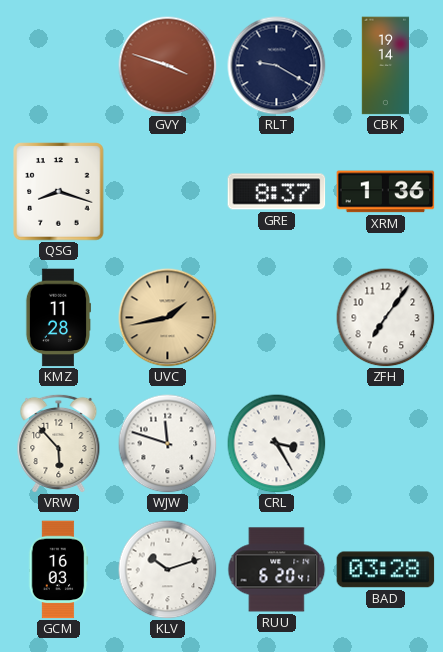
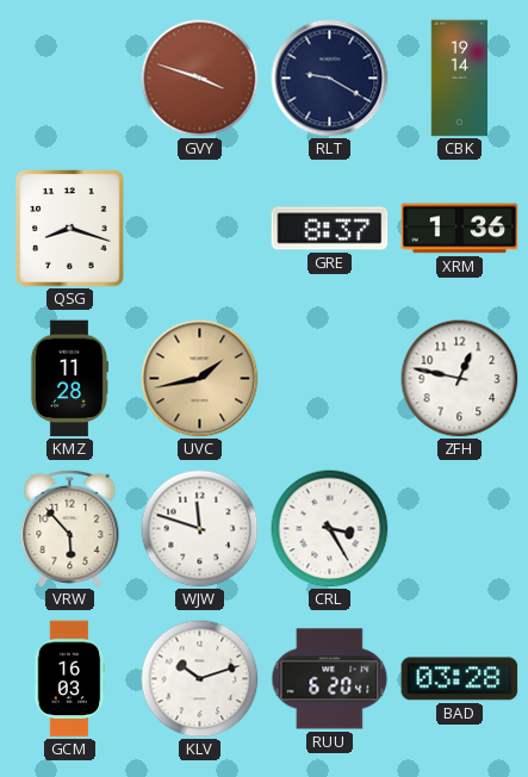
ZFH: 7:06 -> 12:47
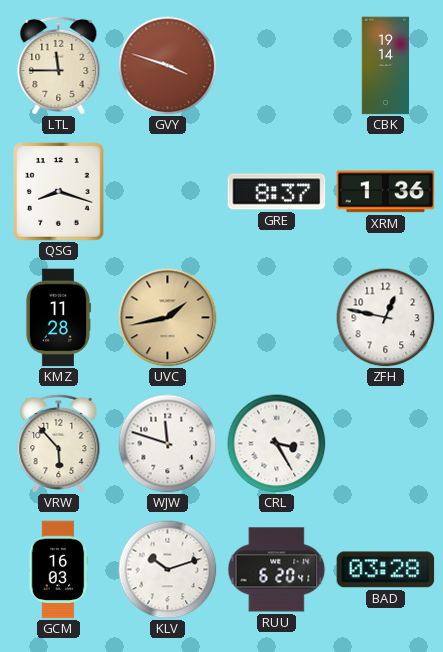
LTL: none -> 11:45
RLT: 9:20 -> none
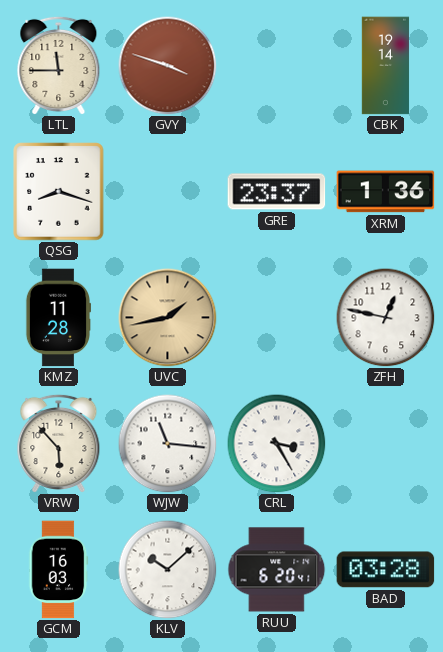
GRE: 8:37 -> 23:37
WJW: 11:48 -> 11:16
KLV: 10:12 -> 10:08
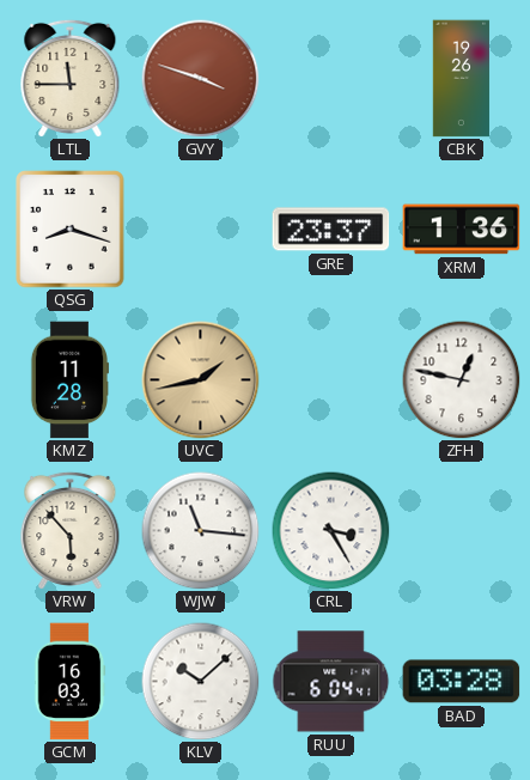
CBK: 19:14 -> 19:26
RUU: 6:20 -> 6:04
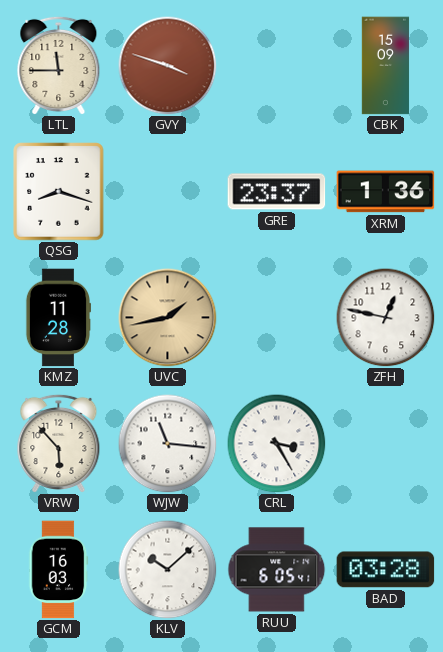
CBK: 19:26 -> 15:09
RUU: 6:04 -> 6:05
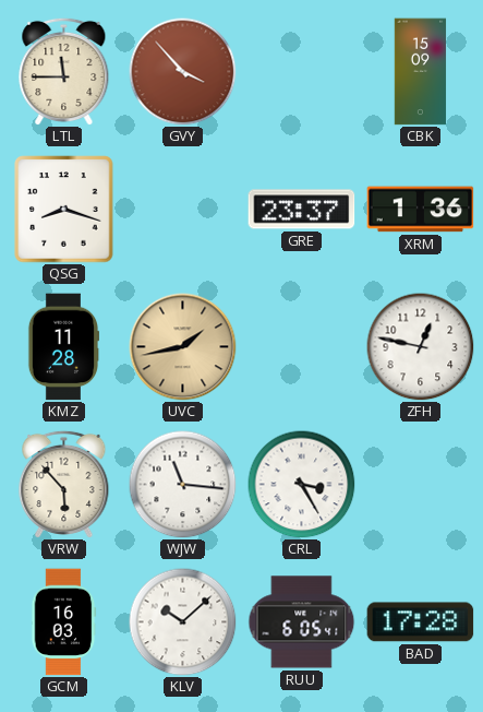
GVY: 3:48 -> 3:53
BAD: 03:28 -> 17:28
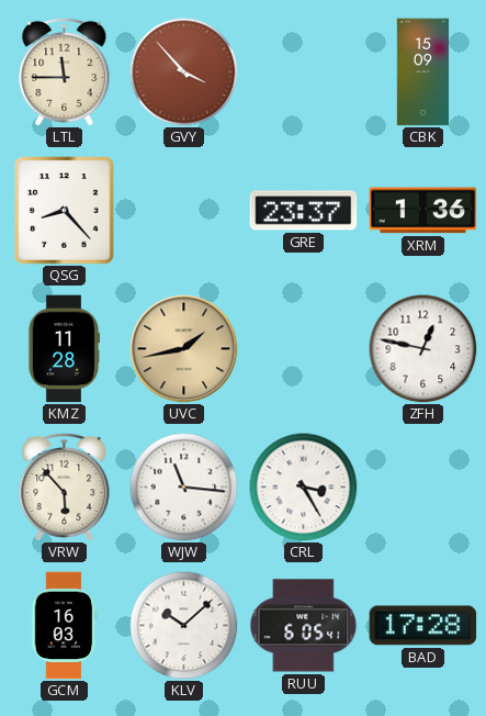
QSG: 8:18 -> 8:23
